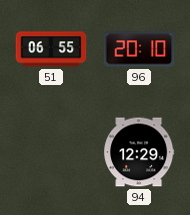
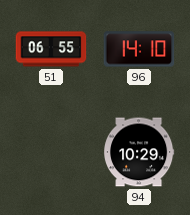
96: 20:10 -> 14:10
94: 12:29 -> 10:29
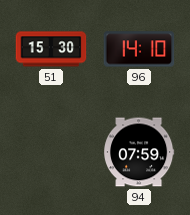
51: 06:55 -> 15:30
94: 10:29 -> 07:59
